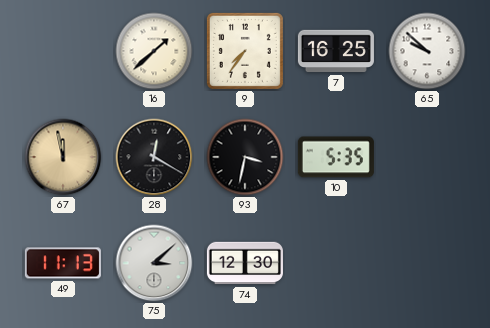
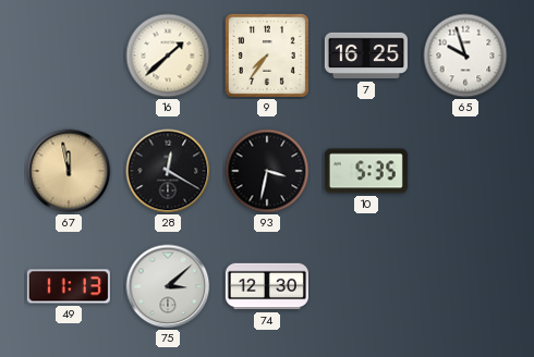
65: 9:52 -> 9:57
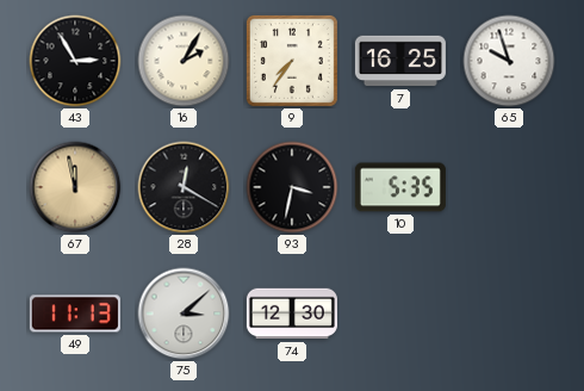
43: none -> 2:55
16: 1:38 -> 2:05
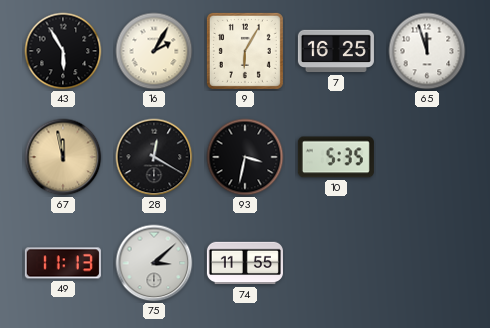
43: 2:55 -> 5:55
9: 7:36 -> 6:05
65: 9:57 -> 11:57
74: 12:30 -> 11:55
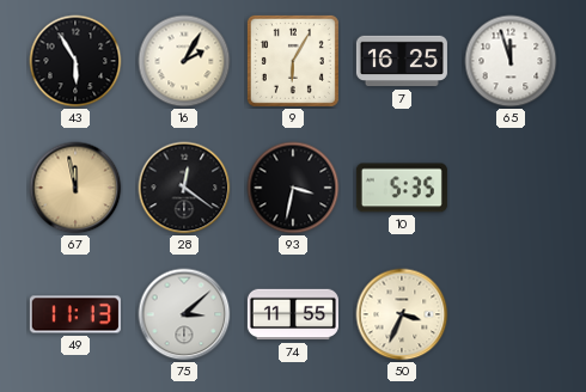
28: 12:20 -> 12:21
50: none -> 3:34
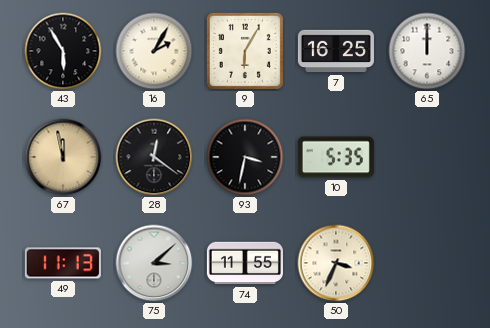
65: 11:57 -> 12:00
